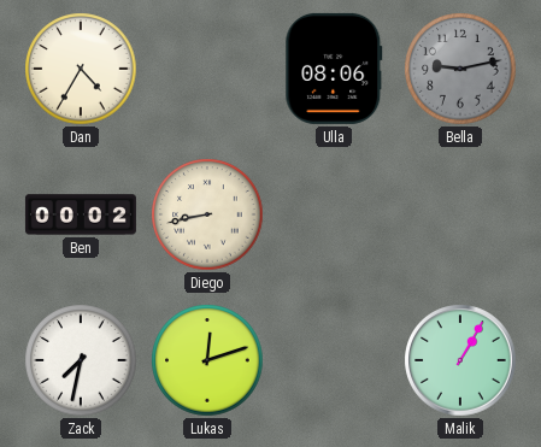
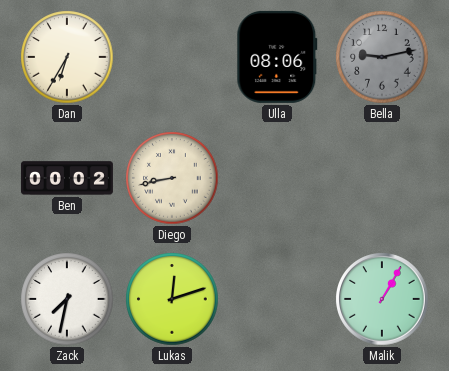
Dan: 4:35 -> 6:35
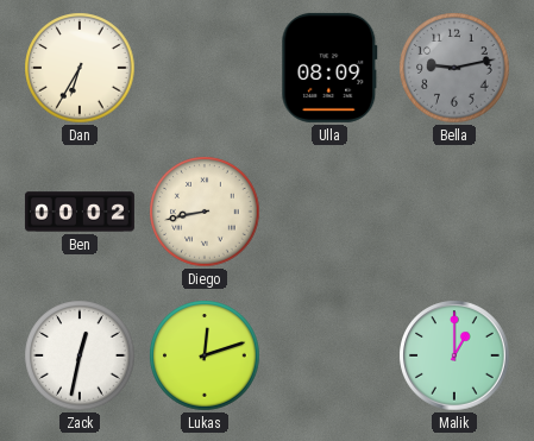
Ulla: 08:06 -> 08:09
Zack: 7:32 -> 12:32
Malik: 1:05 -> 1:00
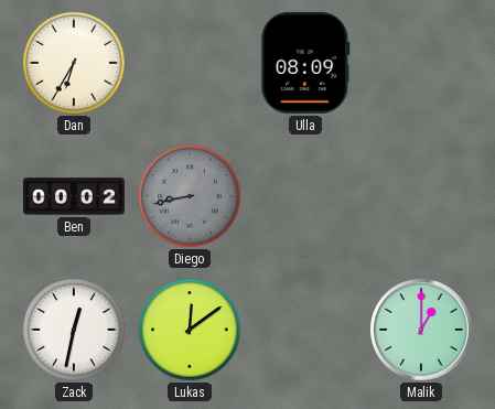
Bella: 9:13 -> none
Diego dial: cream -> grey
Lukas: 12:12 -> 12:09
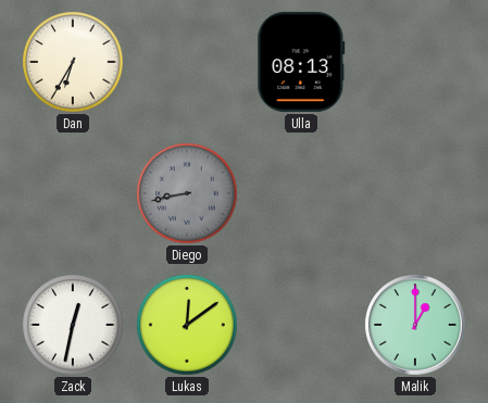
Ulla: 08:09 -> 08:13
Ben: 00:02 -> none
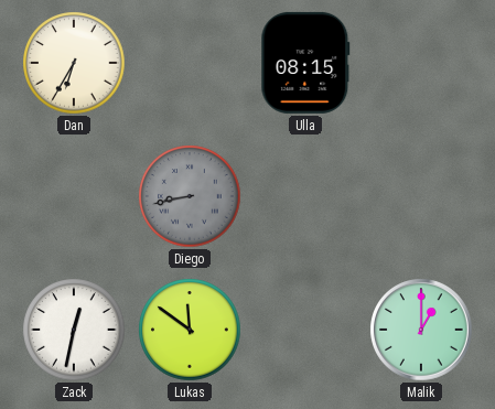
Ulla: 08:13 -> 08:15
Lukas: 12:09 -> 11:51
